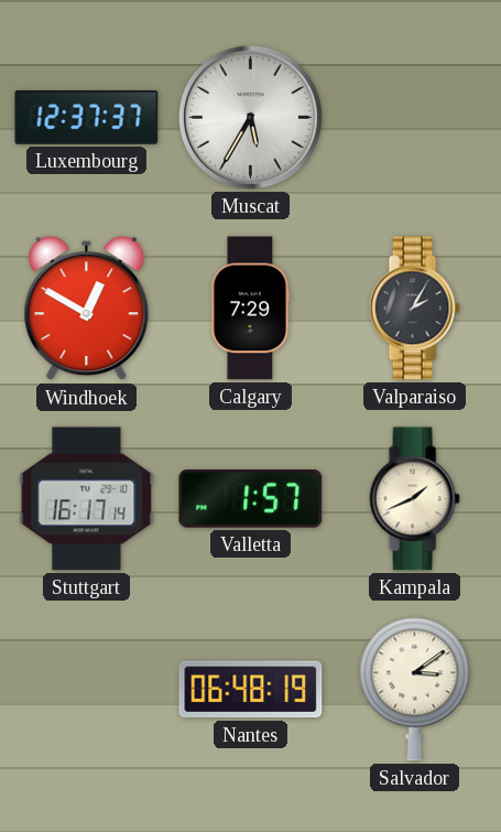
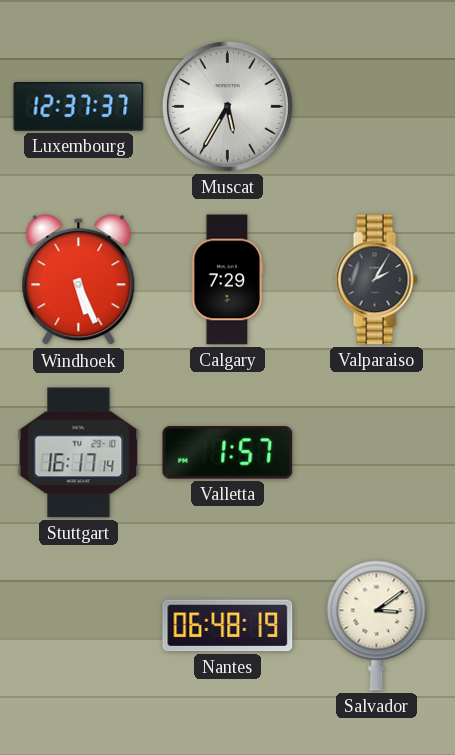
Windhoek: 12:50 -> 5:26
Kampala: 1:41 -> none
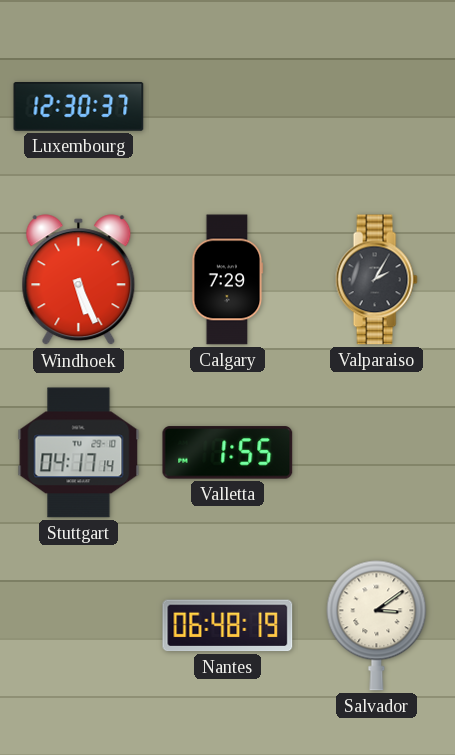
Luxembourg: 12:37 -> 12:30
Muscat: 5:35 -> none
Stuttgart: 16:17 -> 04:17
Valletta: 1:57 -> 1:55
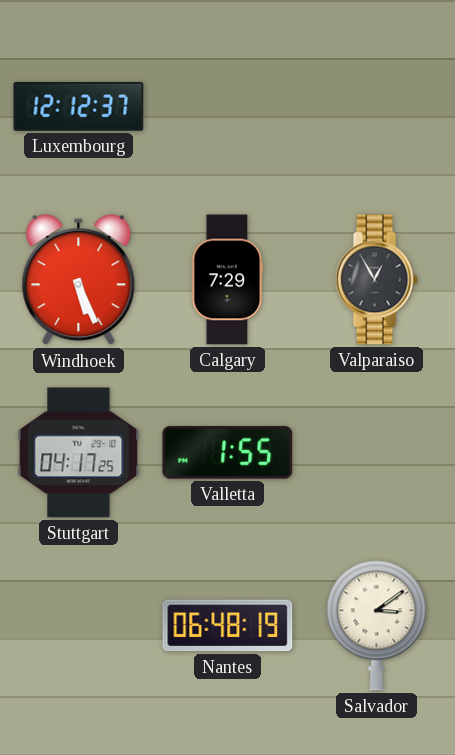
Luxembourg: 12:30 -> 12:12
Valparaiso: 2:05 -> 12:55
Stuttgart: 04:17:14 -> 04:17:25
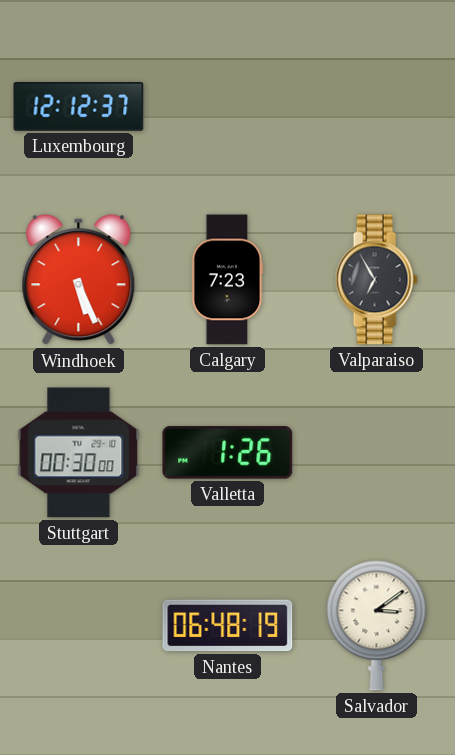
Calgary: 7:29 -> 7:23
Valparaiso: 12:55 -> 6:55
Stuttgart: 04:17 -> 00:30
Valletta: 1:55 -> 1:26
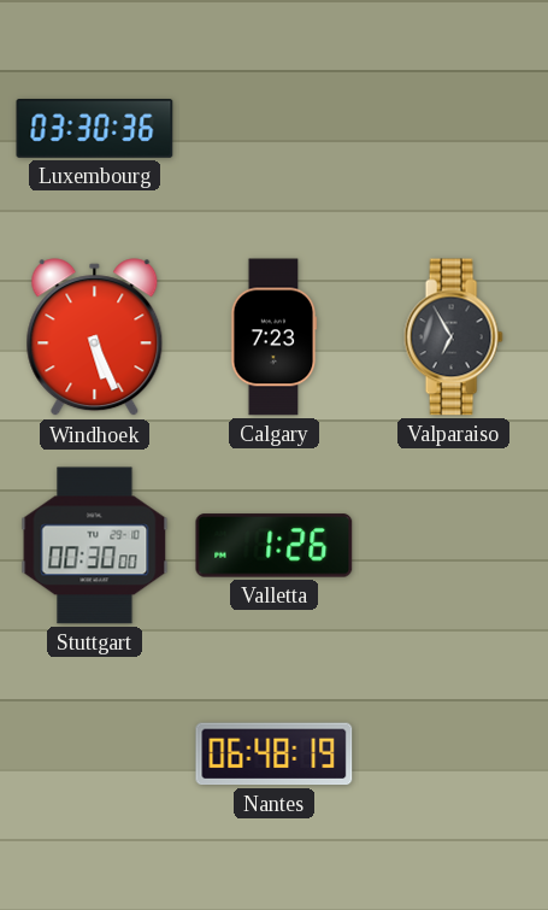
Luxembourg: 12:12 -> 03:30
Salvador: 3:09 -> none
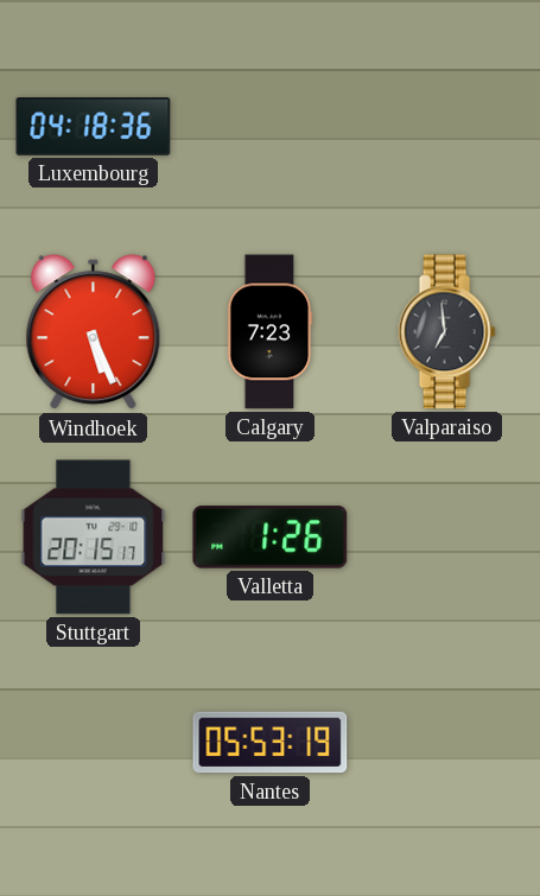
Luxembourg: 03:30 -> 04:18
Valparaiso: 6:55 -> 6:59
Stuttgart: 00:30 -> 20:15
Nantes: 06:48 -> 05:53
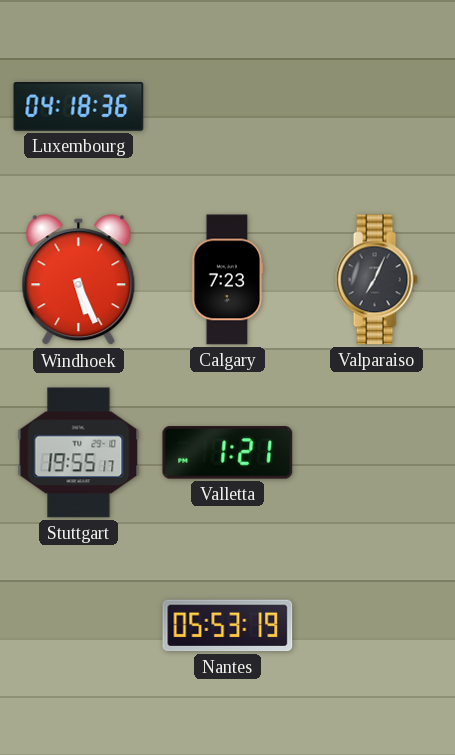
Valparaiso: 6:59 -> 7:04
Stuttgart: 20:15 -> 19:55
Valletta: 1:26 -> 1:21
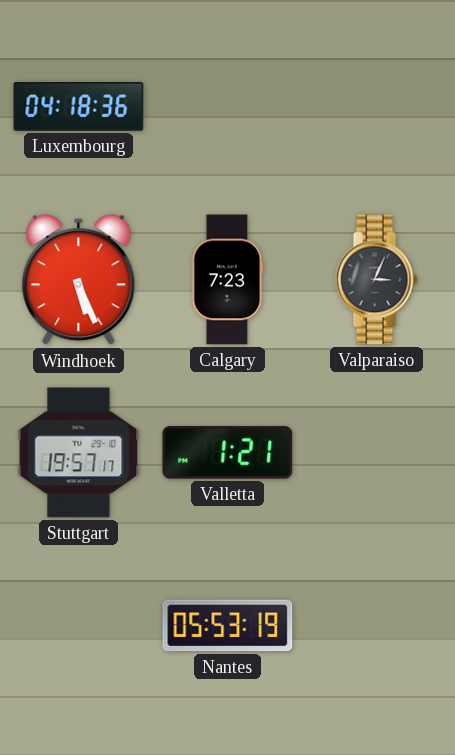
Valparaiso: 7:04 -> 3:04
Stuttgart: 19:55 -> 19:57
